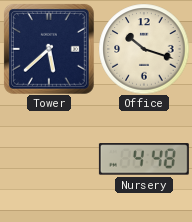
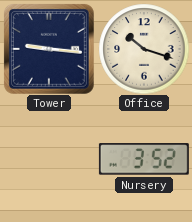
Tower: 5:38 -> 9:16
Nursery: 4:48 -> 3:52
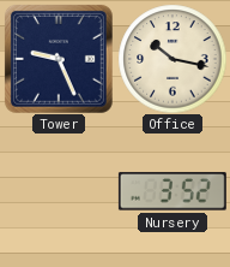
Tower: 9:16 -> 9:26
Office: 10:18 -> 10:17
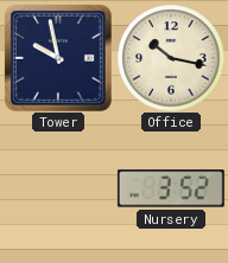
Tower: 9:26 -> 9:58
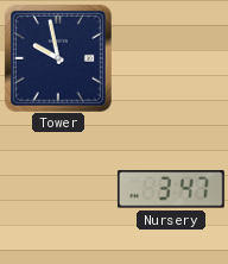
Office: 10:17 -> none
Nursery: 3:52 -> 3:47
